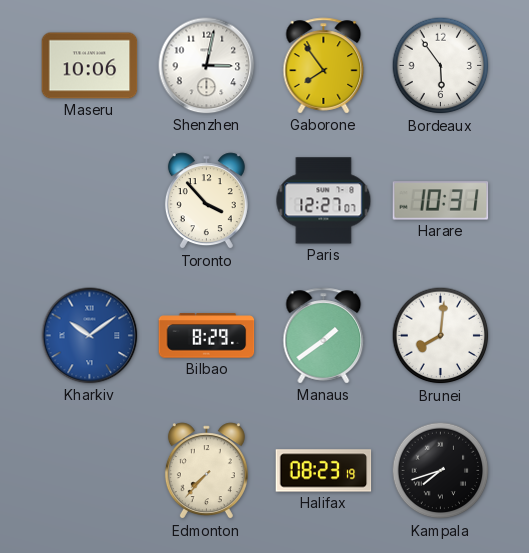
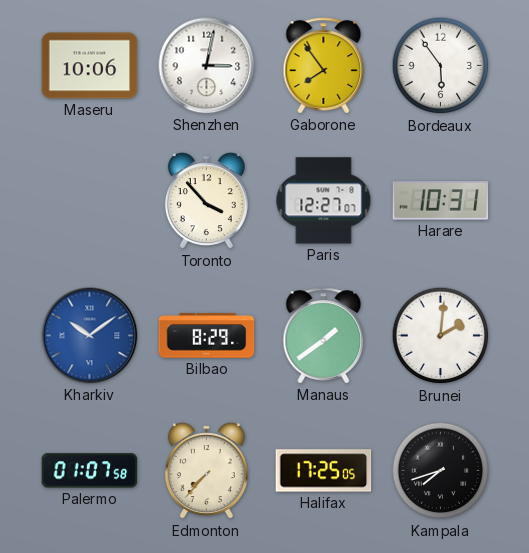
Brunei: 8:01 -> 2:01
Palermo: none -> 01:07
Halifax: 08:23 -> 17:25
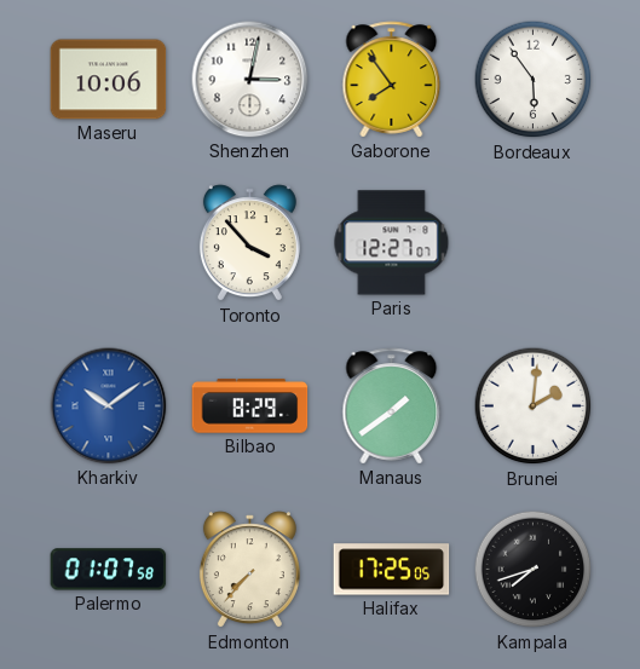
Harare: 10:31 -> none
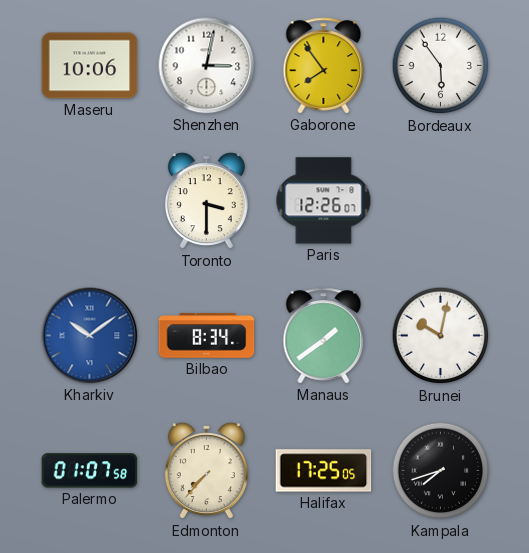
Toronto: 3:53 -> 3:30
Paris: 12:27 -> 12:26
Bilbao: 8:29 -> 8:34
Brunei: 2:01 -> 10:02
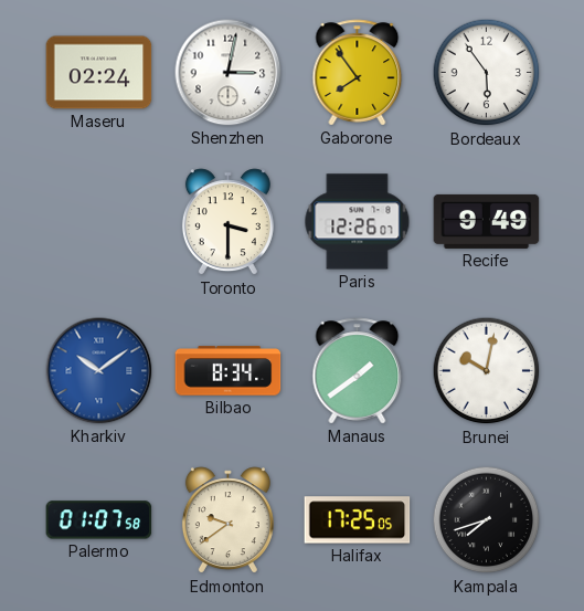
Maseru: 10:06 -> 02:24
Recife: none -> 9:49
Edmonton: 7:37 -> 9:39
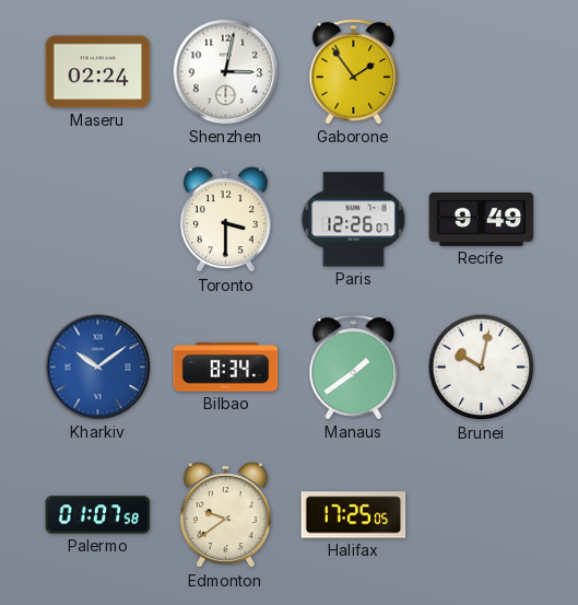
Gaborone: 7:54 -> 1:54
Bordeaux: 5:54 -> none
Kampala: 7:42 -> none
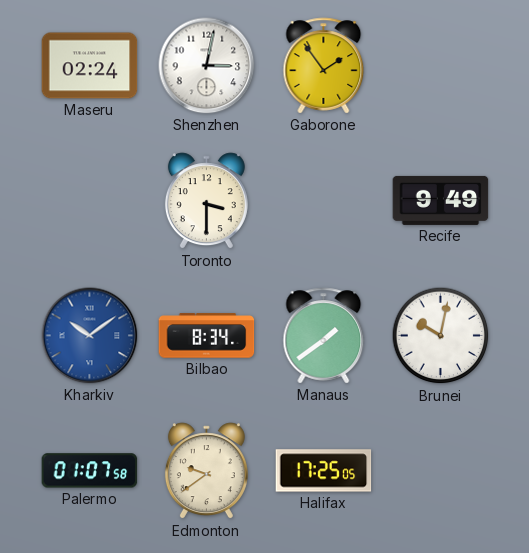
Paris: 12:26 -> none
